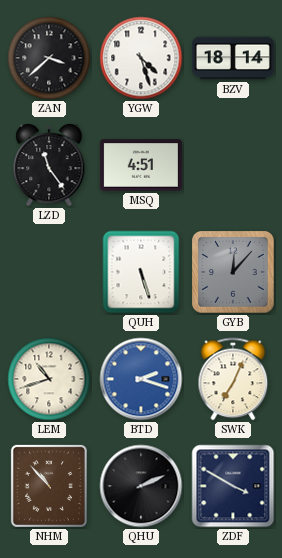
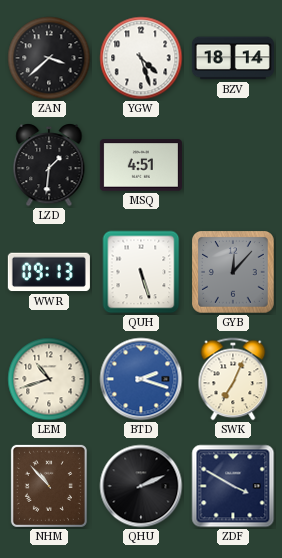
LZD: 11:24 -> 1:31
WWR: none -> 09:13
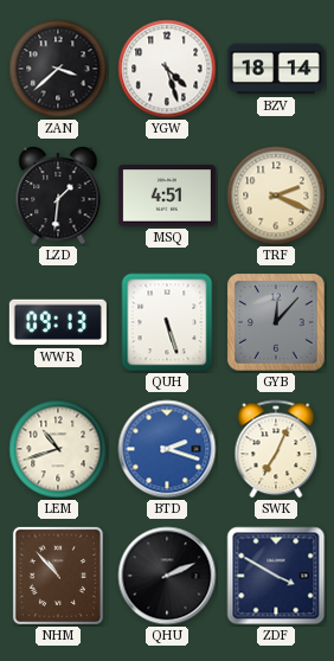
TRF: none -> 2:19
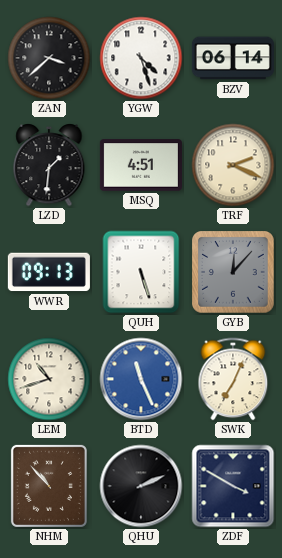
BZV: 18:14 -> 06:14
BTD: 2:18 -> 11:26
